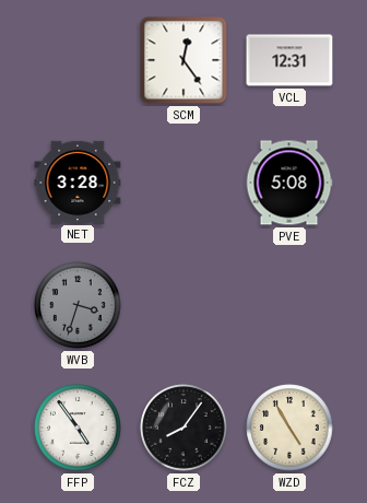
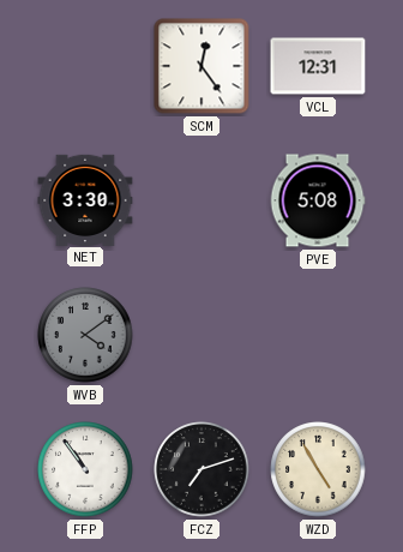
NET: 3:28 -> 3:30
WVB: 3:33 -> 4:09
FFP: 4:54 -> 10:54
FCZ: 8:06 -> 7:12
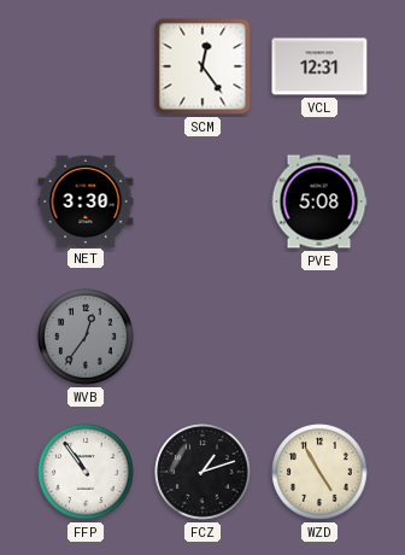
WVB: 4:09 -> 12:36
FCZ: 7:12 -> 1:12
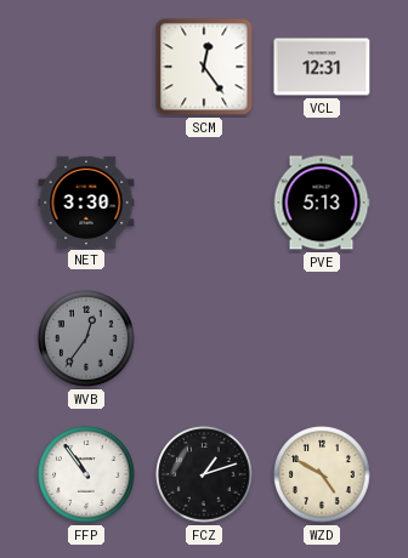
PVE: 5:08 -> 5:13
WZD: 4:55 -> 4:50
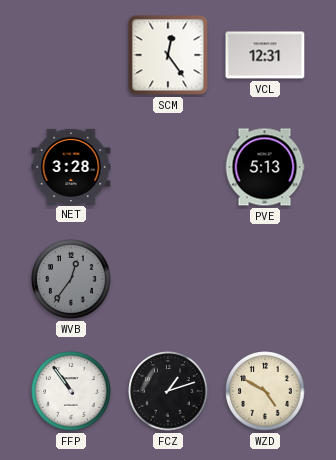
NET: 3:30 -> 3:28
